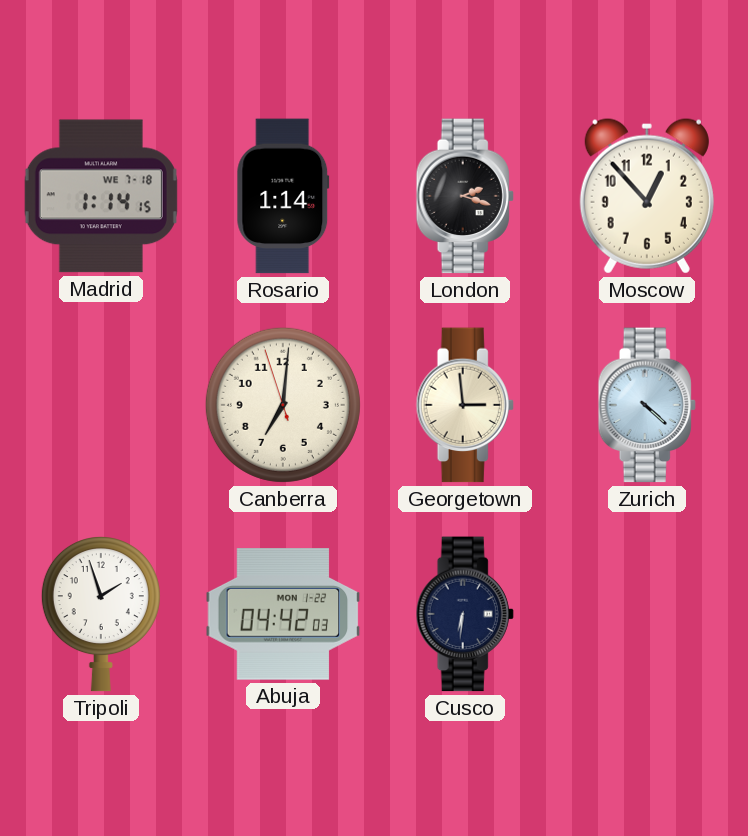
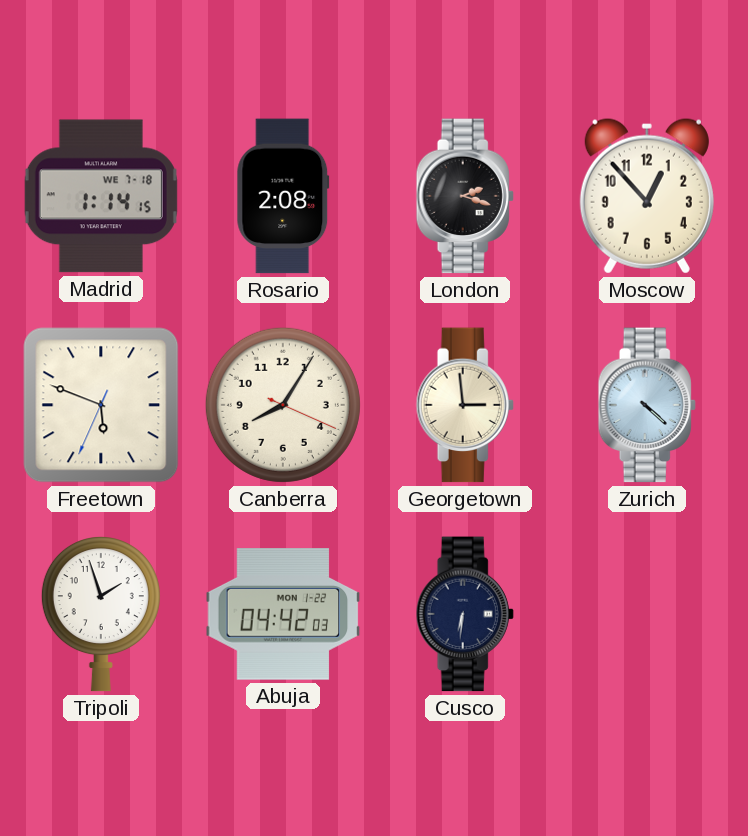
Rosario: 1:14 -> 2:08
Freetown: none -> 5:48
Canberra: 7:00 -> 8:05
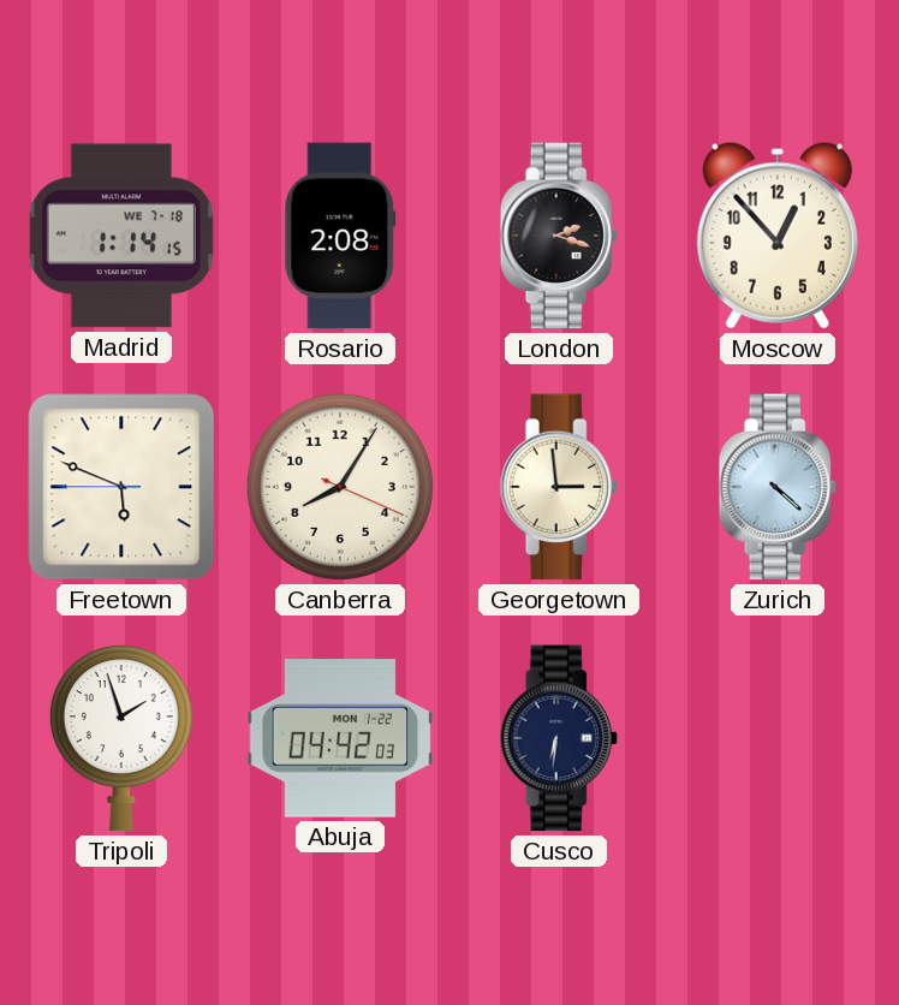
Freetown: 5:48:34 -> 5:48:45
